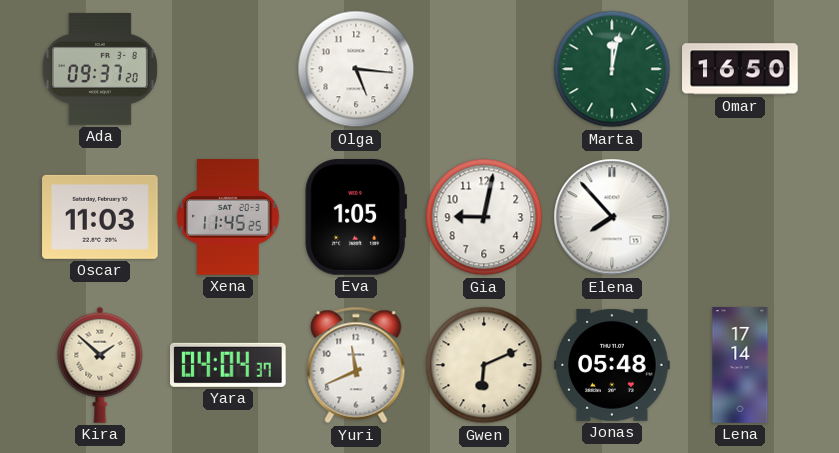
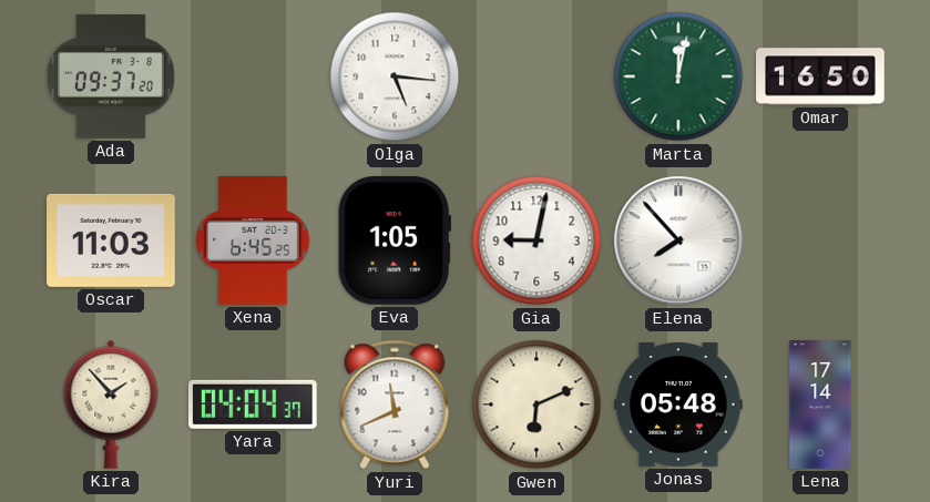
Xena: 11:45 -> 6:45
Kira: 1:52 -> 1:53
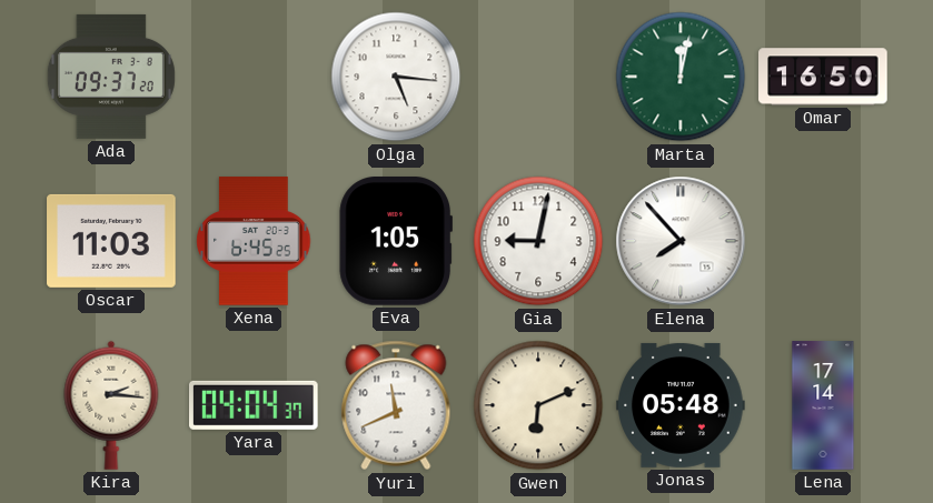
Kira: 1:53 -> 2:16
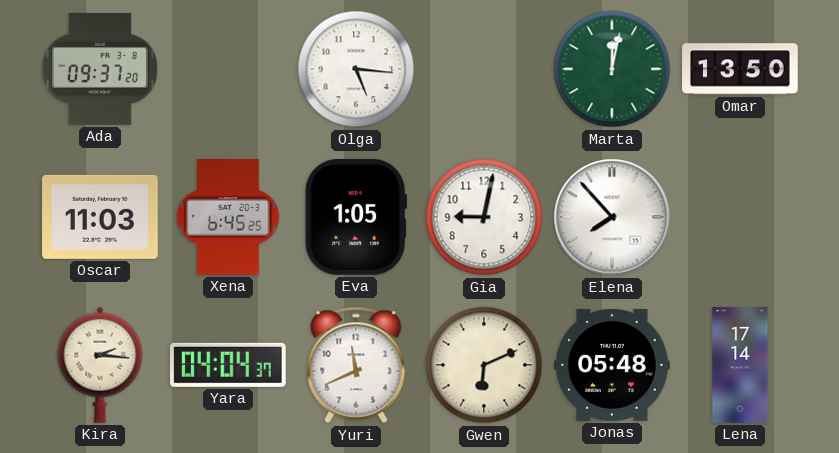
Omar: 16:50 -> 13:50
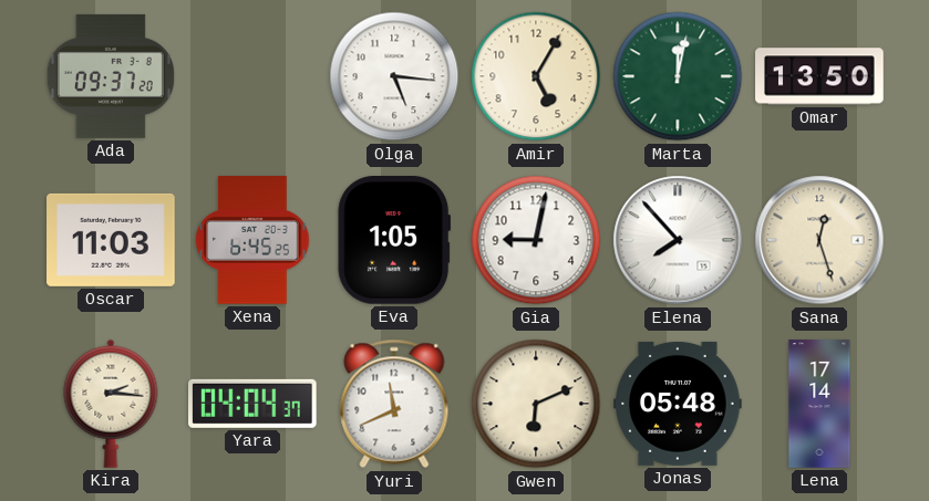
Amir: none -> 5:05
Sana: none -> 12:27
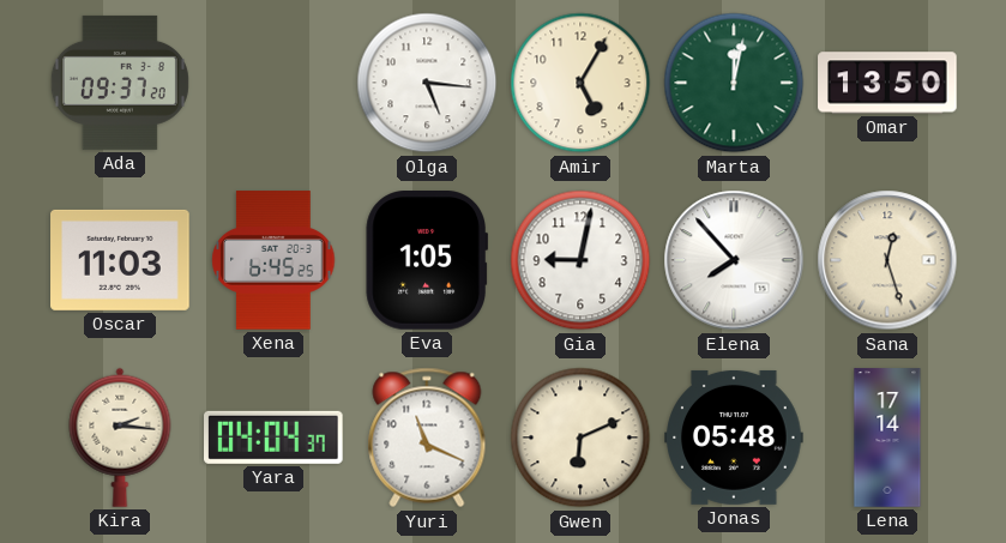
Yuri: 11:41 -> 11:19
